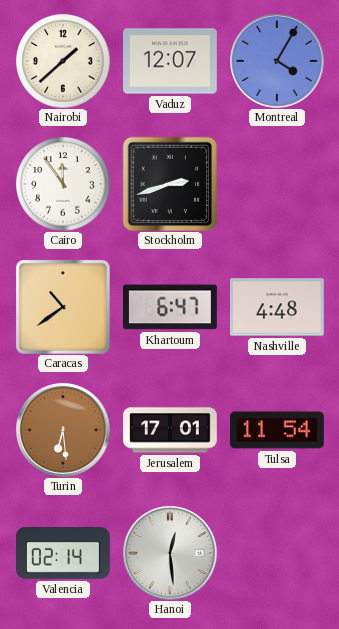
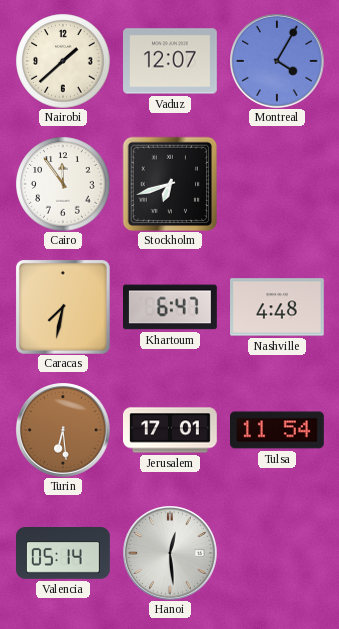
Stockholm: 2:42 -> 6:42
Caracas: 10:39 -> 7:32
Valencia: 02:14 -> 05:14
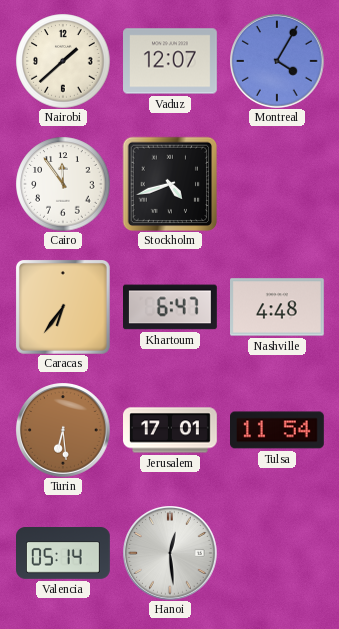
Stockholm: 6:42 -> 4:42
Caracas: 7:32 -> 6:36
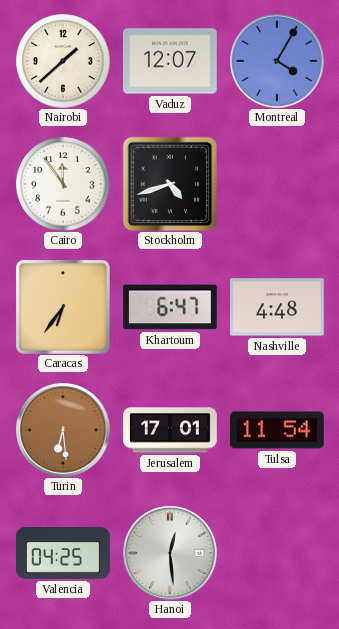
Valencia: 05:14 -> 04:25
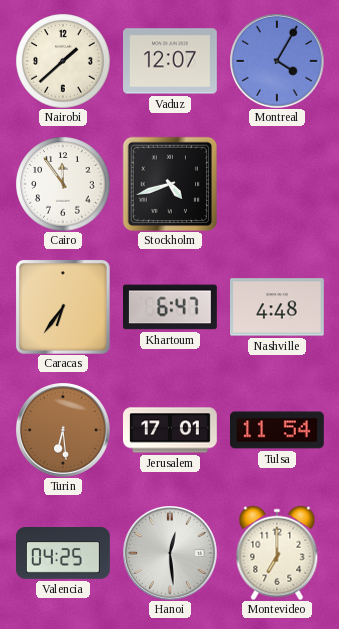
Montevideo: none -> 7:00
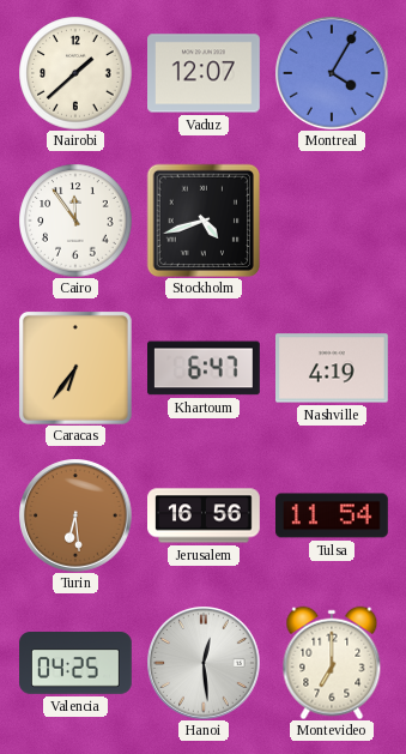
Nashville: 4:48 -> 4:19
Jerusalem: 17:01 -> 16:56
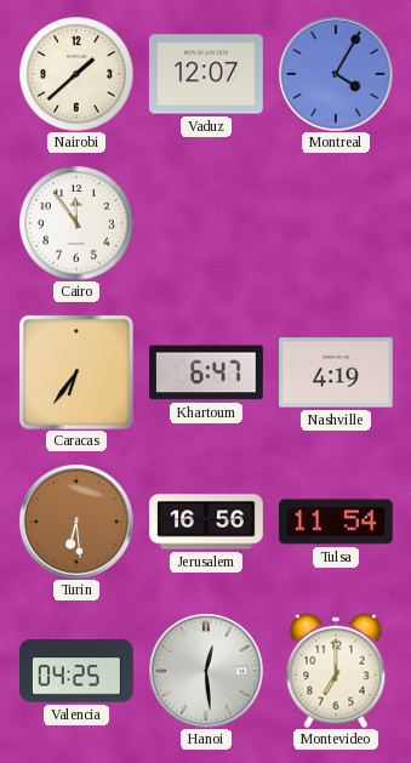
Stockholm: 4:42 -> none
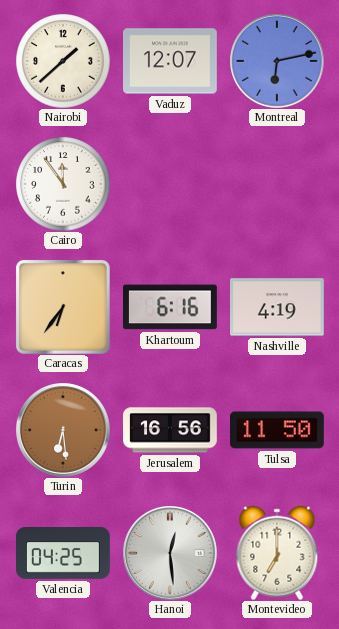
Montreal: 4:05 -> 6:13
Khartoum: 6:47 -> 6:16
Tulsa: 11:54 -> 11:50
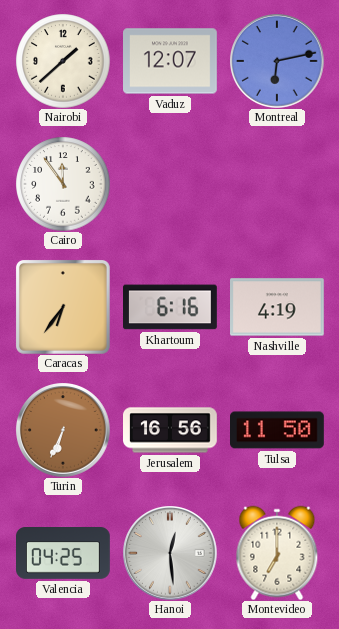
Turin: 6:29 -> 6:34
